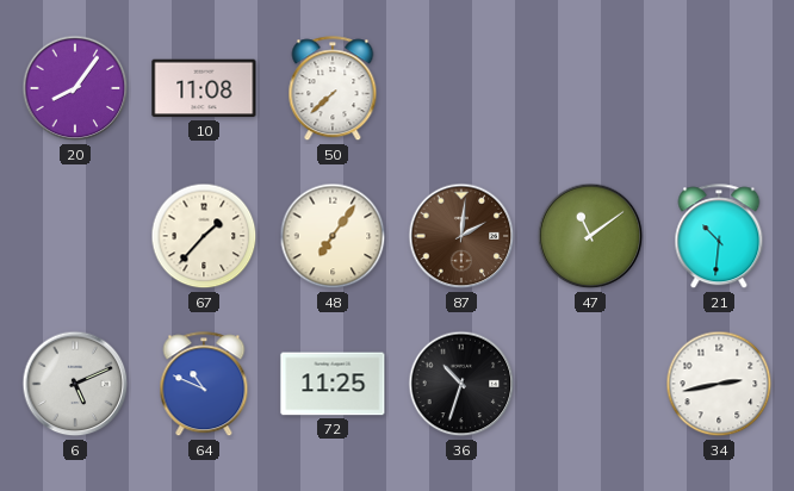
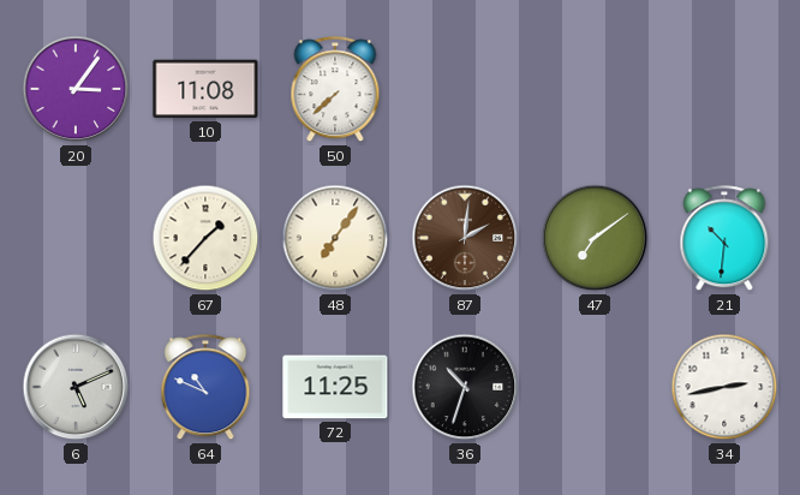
20: 8:06 -> 3:06
47: 11:09 -> 7:09
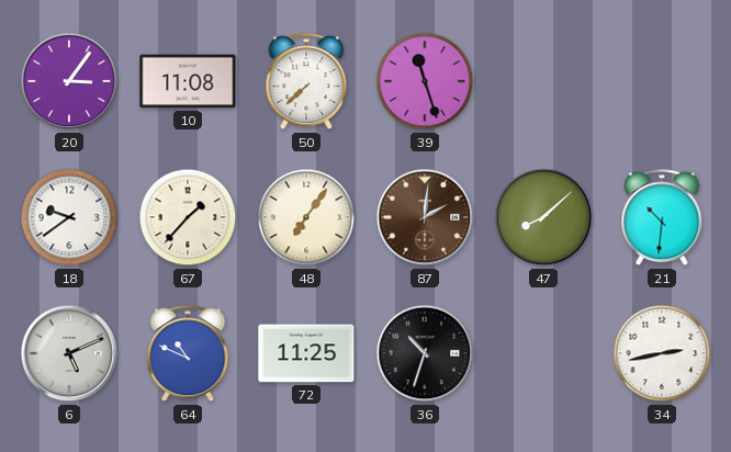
39: none -> 11:27
18: none -> 9:39
47: 7:09 -> 8:08
